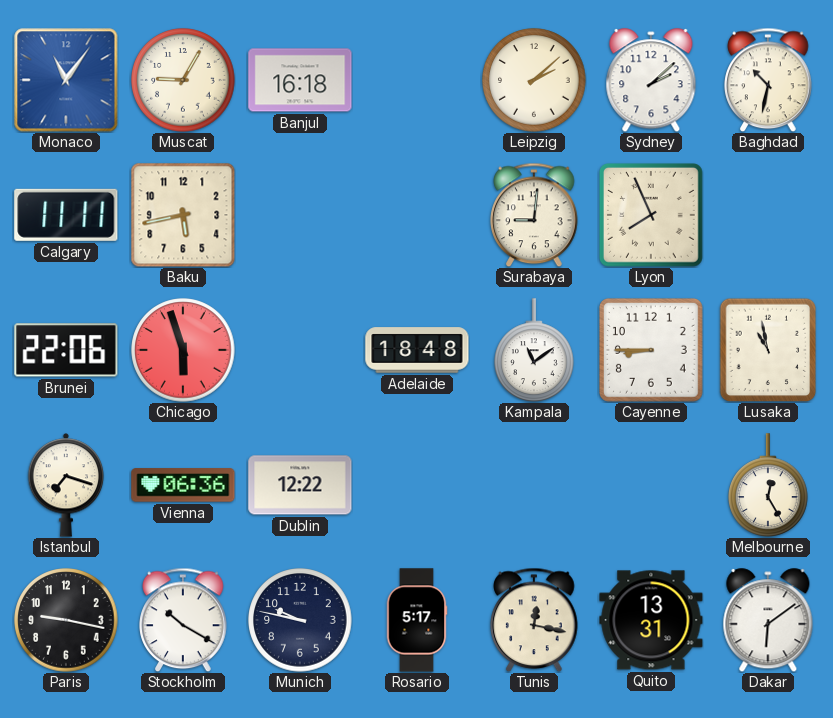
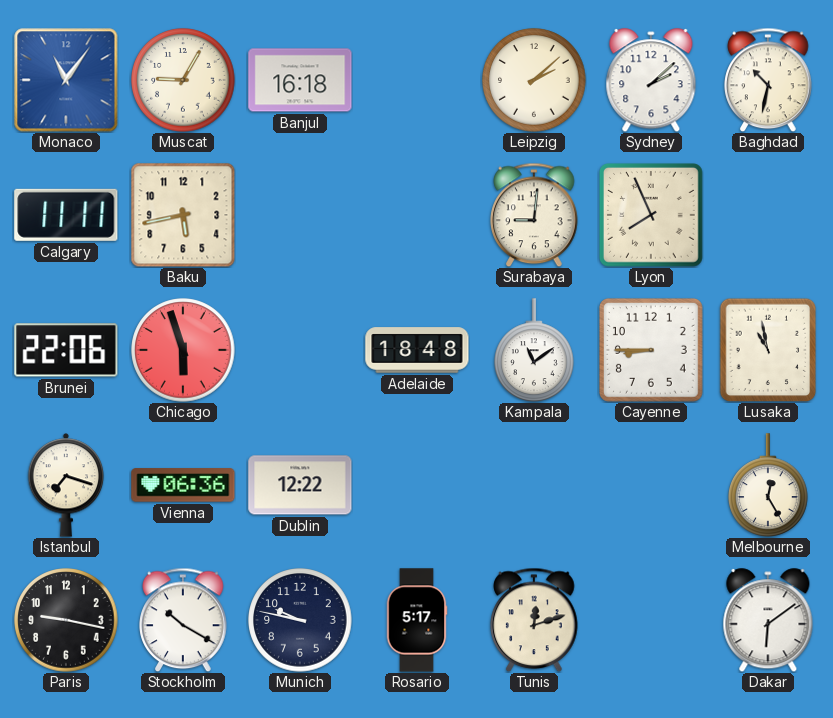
Tunis: 12:17 -> 12:12
Quito: 13:31 -> none
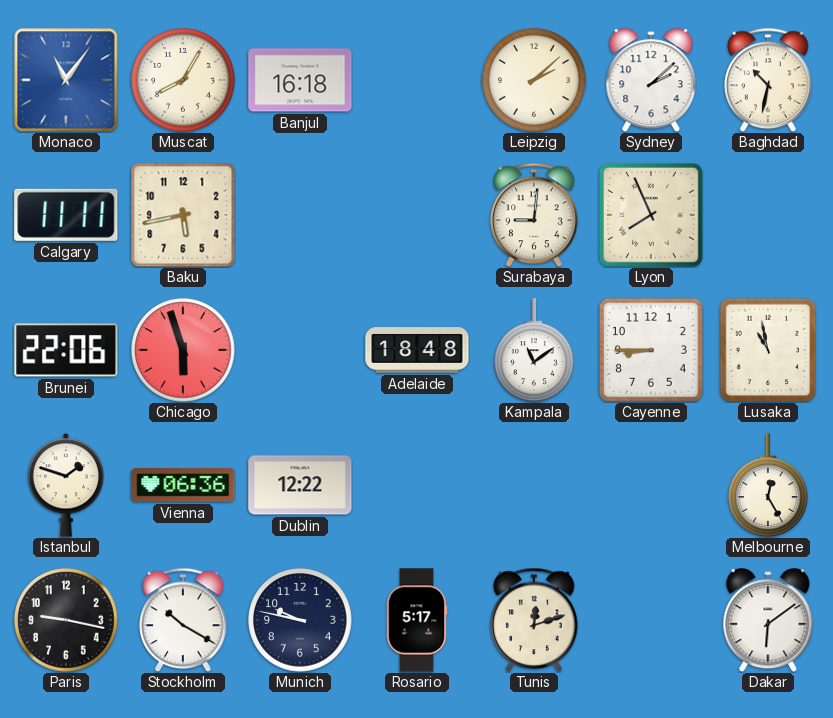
Muscat: 9:05 -> 8:05
Istanbul: 7:18 -> 1:48
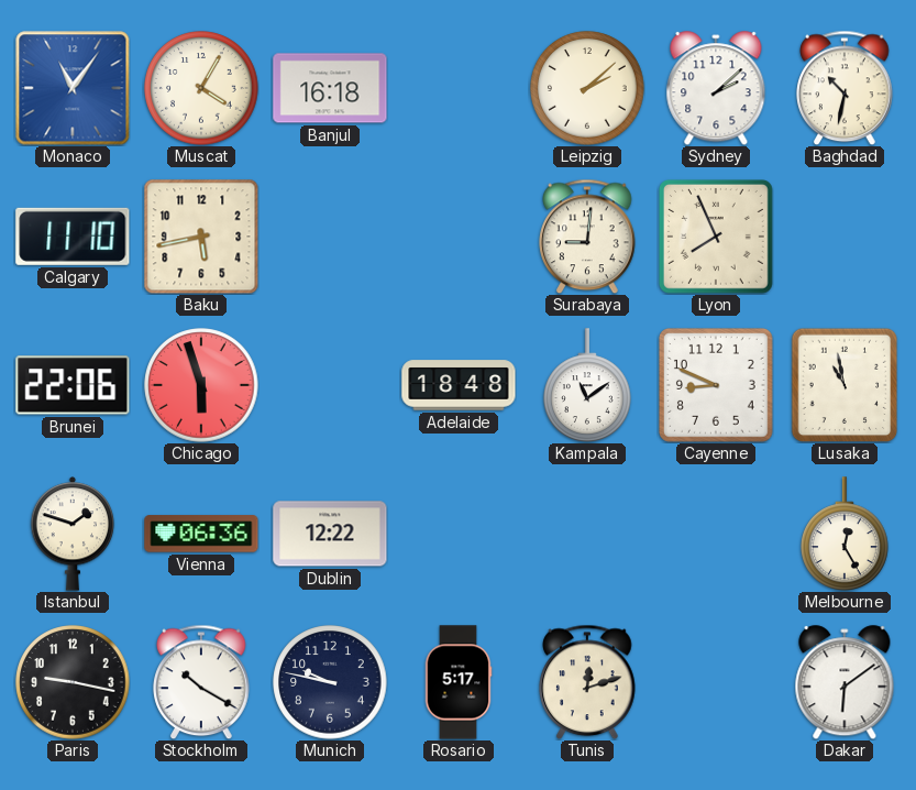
Muscat: 8:05 -> 4:05
Calgary: 11:11 -> 11:10
Cayenne: 8:45 -> 8:49
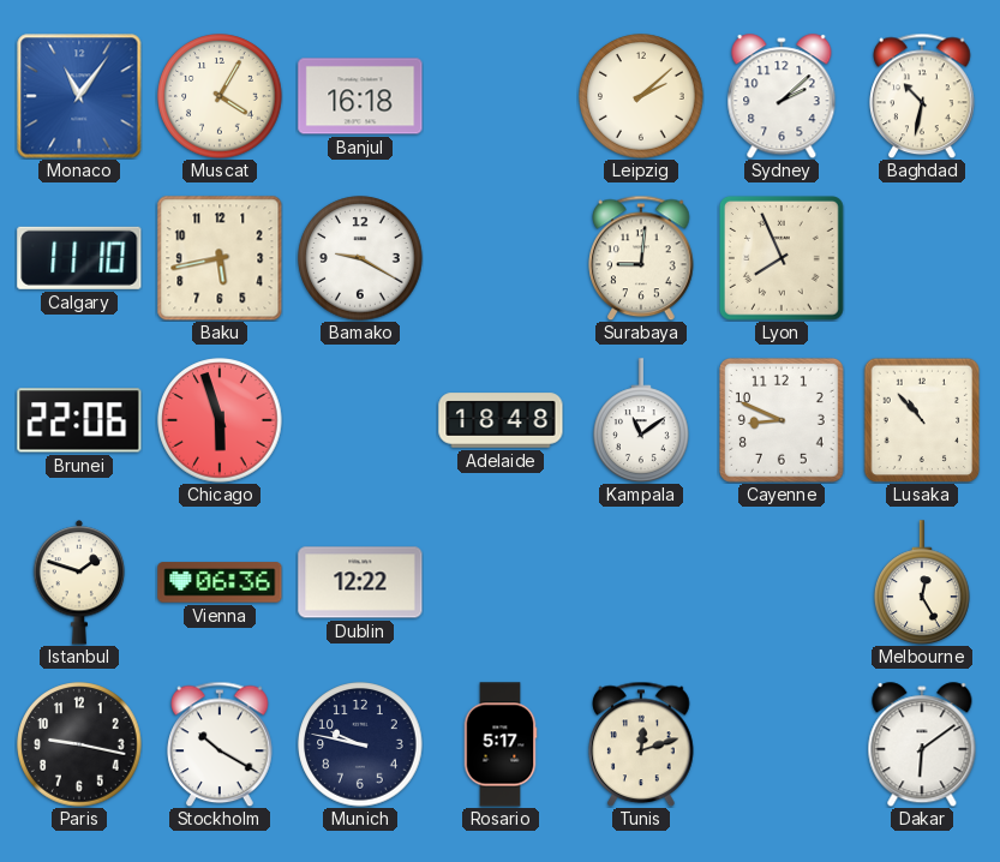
Bamako: none -> 9:20
Lusaka: 10:58 -> 10:53
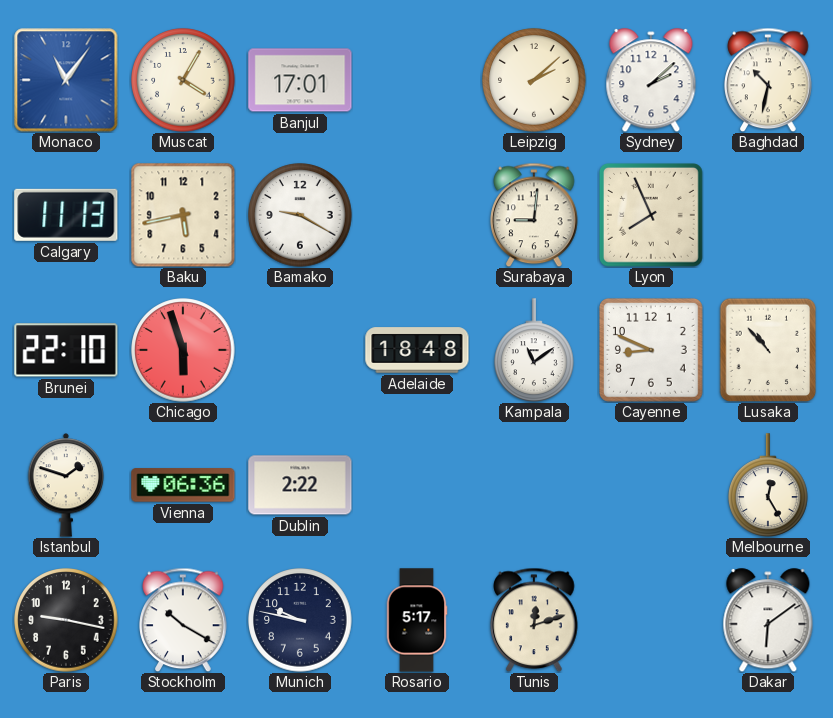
Banjul: 16:18 -> 17:01
Calgary: 11:10 -> 11:13
Brunei: 22:06 -> 22:10
Dublin: 12:22 -> 2:22
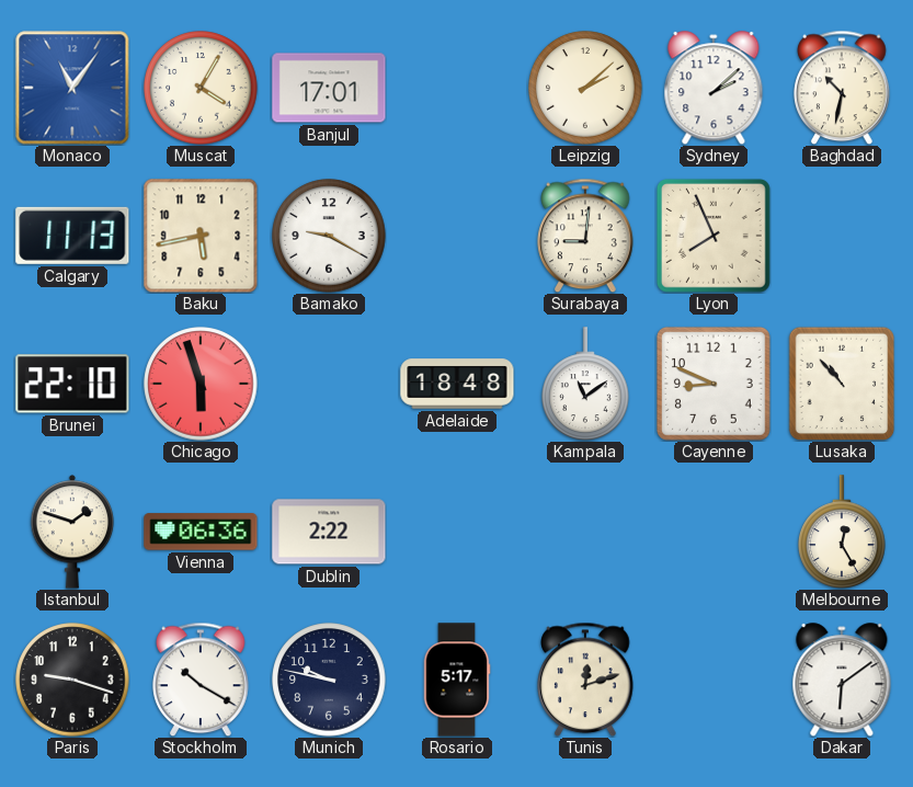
Paris: 9:17 -> 9:18
